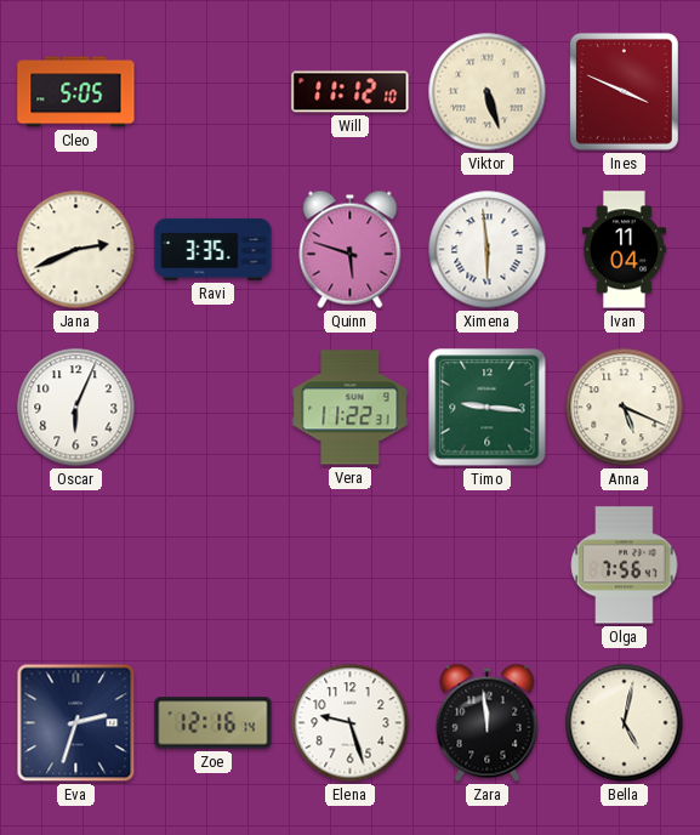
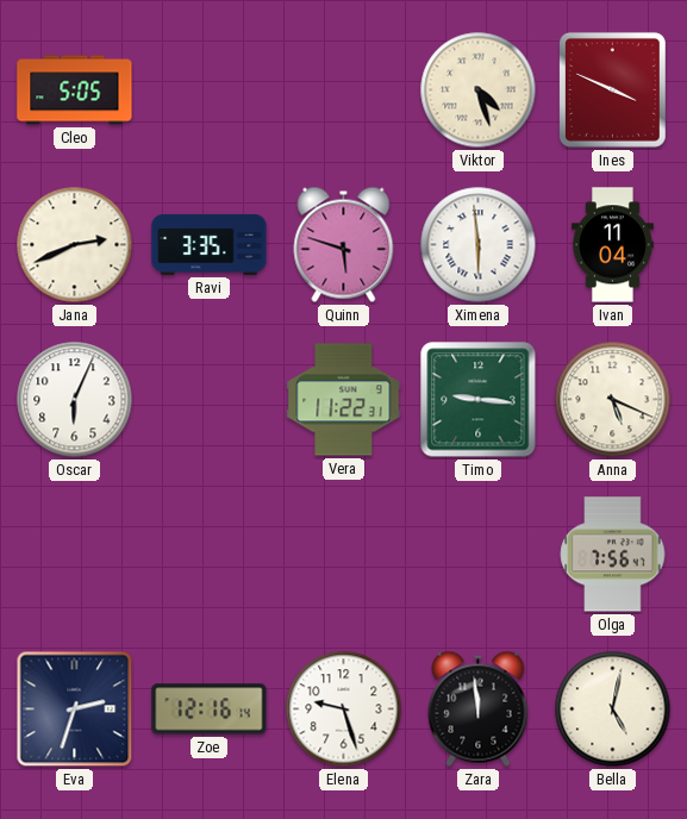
Will: 11:12 -> none
Viktor: 5:27 -> 4:27
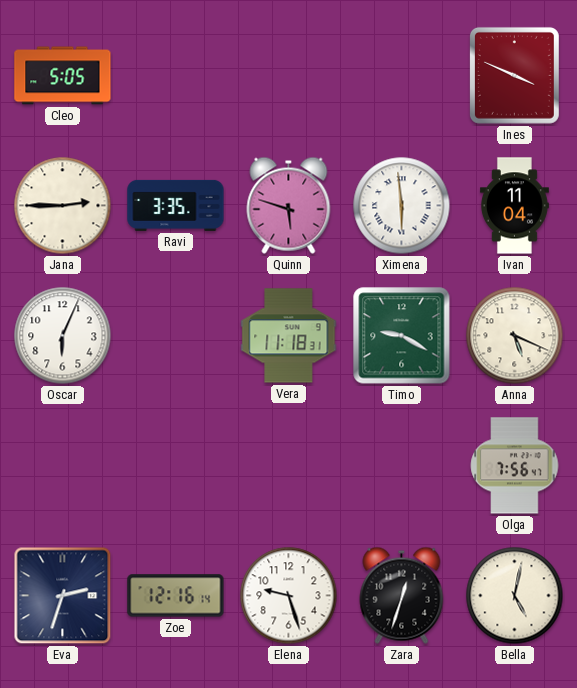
Viktor: 4:27 -> none
Jana: 2:41 -> 2:45
Vera: 11:22 -> 11:18
Timo: 9:16 -> 9:20
Zara: 11:59 -> 12:33
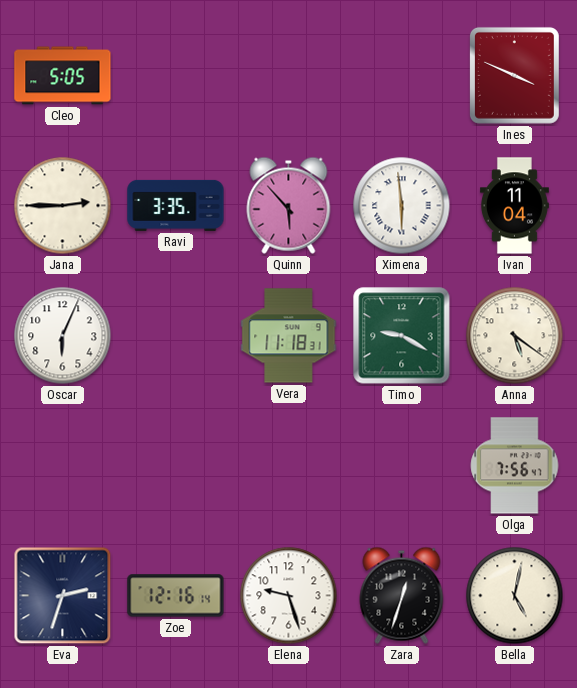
Quinn: 5:48 -> 5:53
Anna: 5:19 -> 5:21
